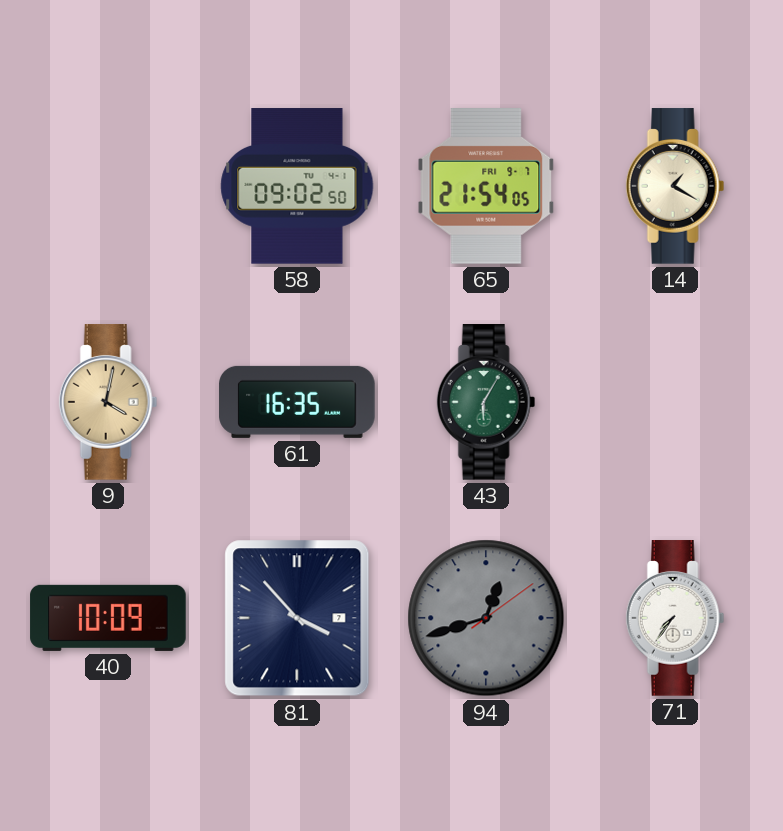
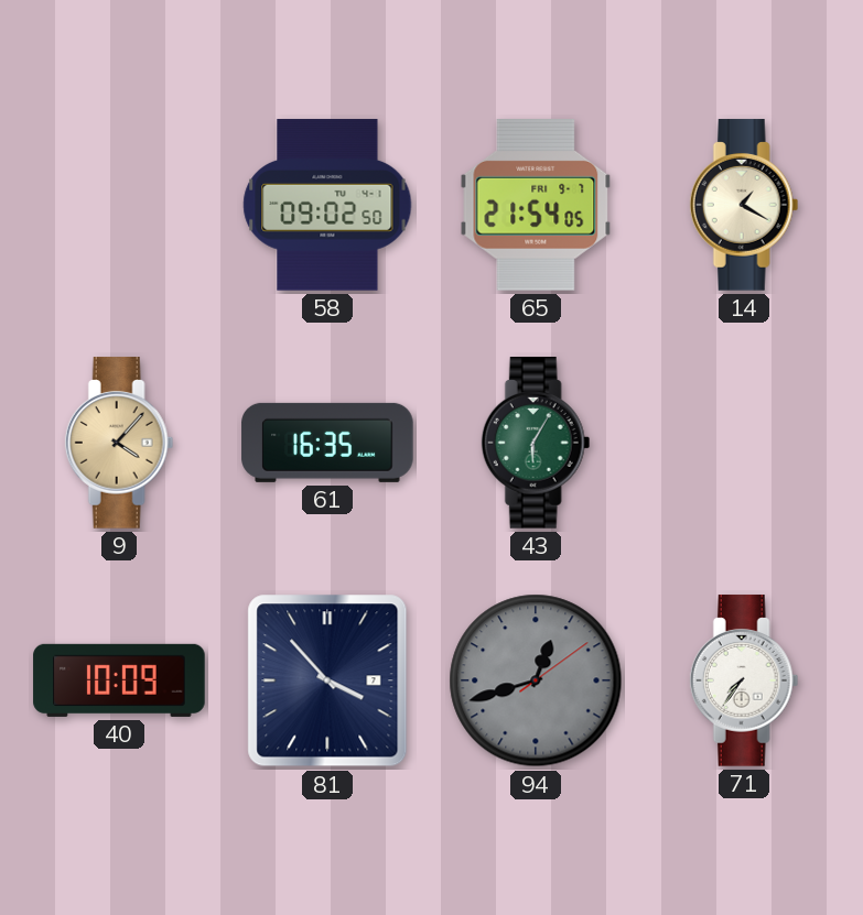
9: 4:02 -> 4:07
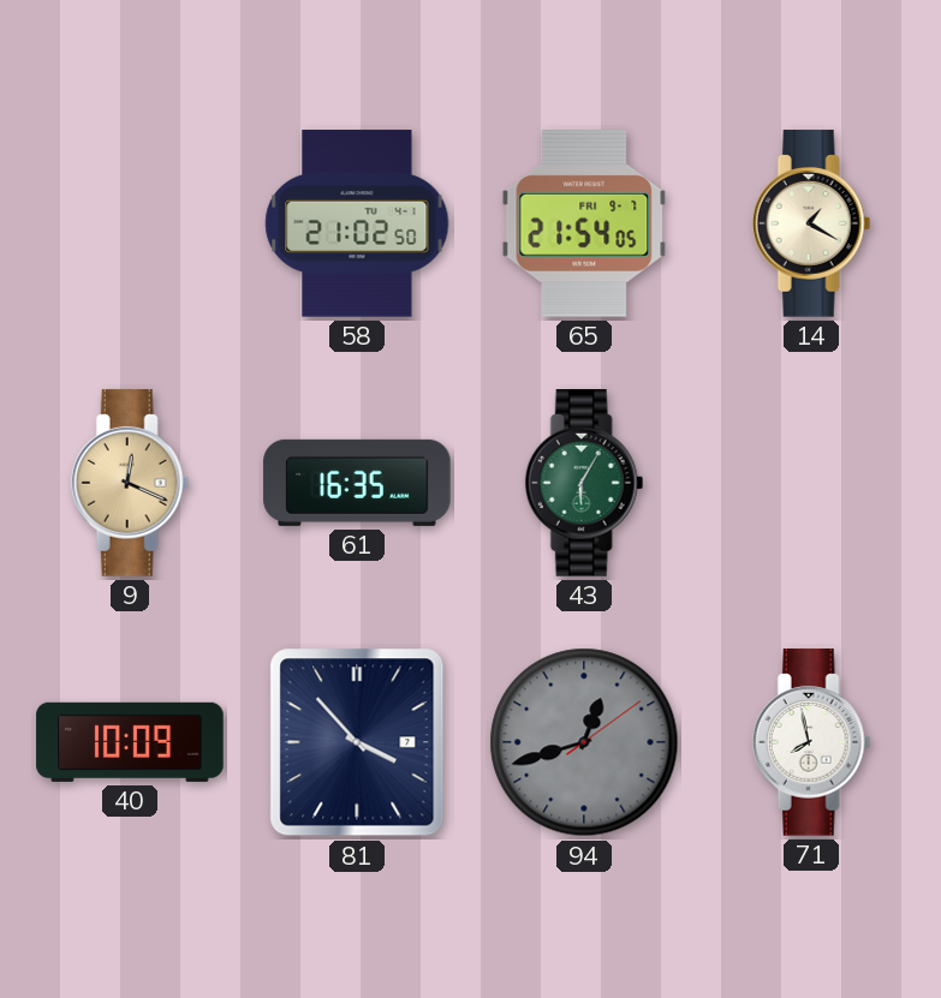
58: 09:02 -> 21:02
9: 4:07 -> 12:19
71: 7:36 -> 7:58
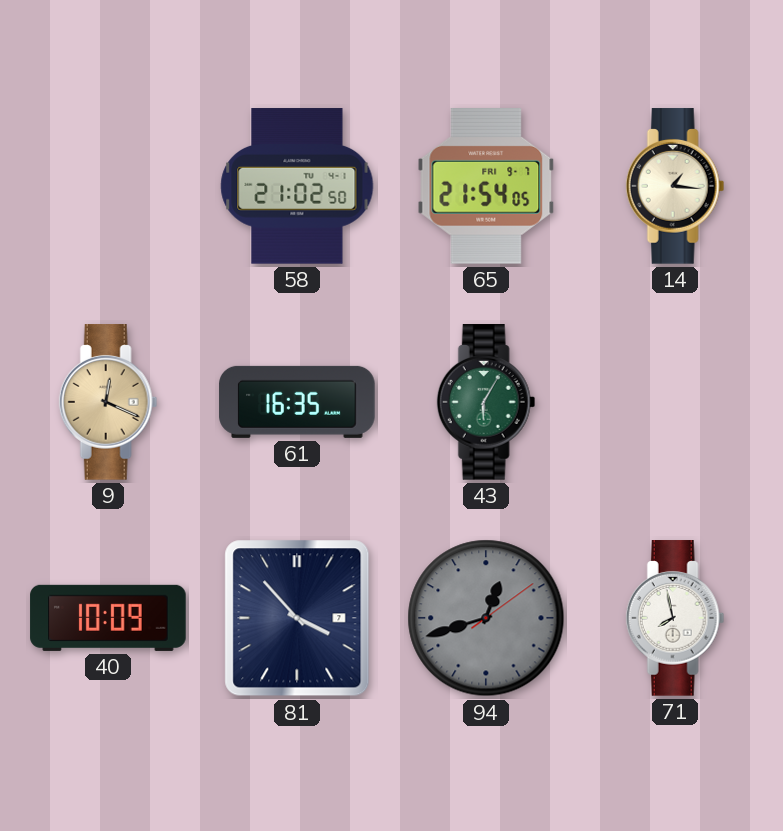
14: 1:20 -> 1:16
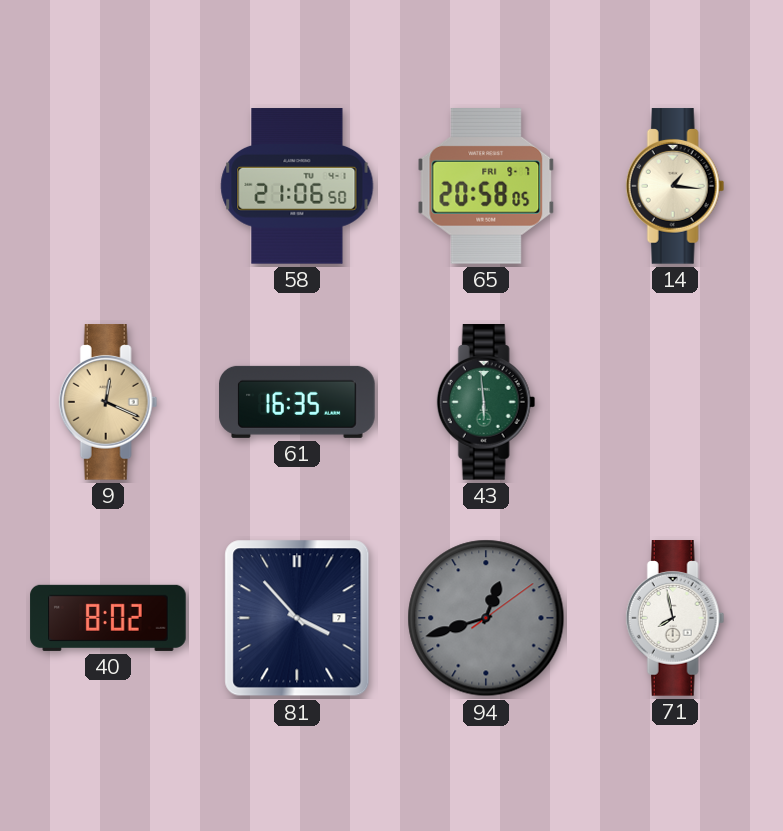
58: 21:02 -> 21:06
65: 21:54 -> 20:58
43: 6:05 -> 5:59
40: 10:09 -> 8:02
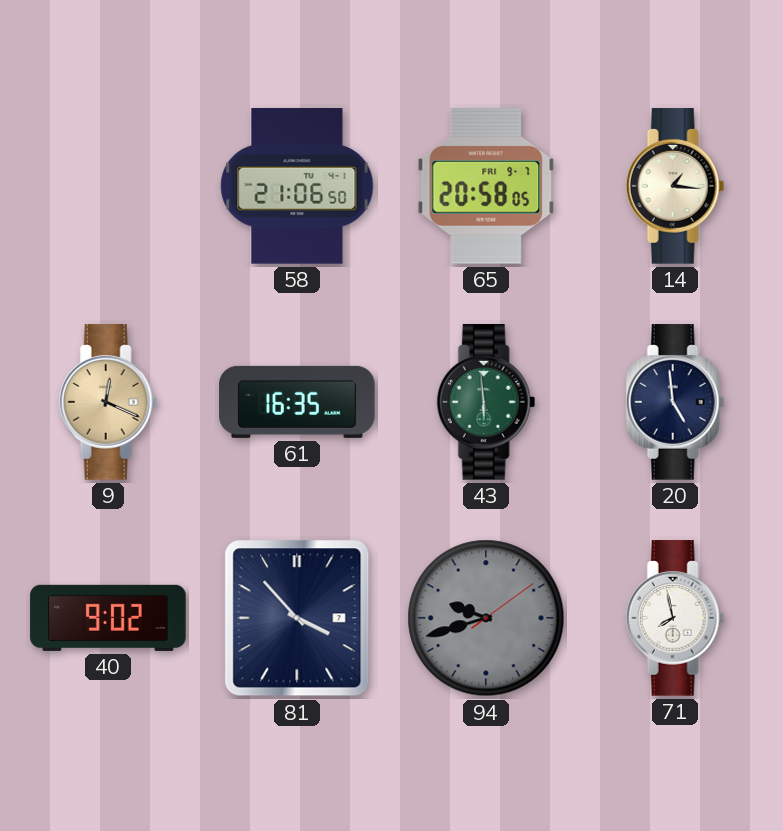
20: none -> 4:59
40: 8:02 -> 9:02
94: 12:42 -> 9:42
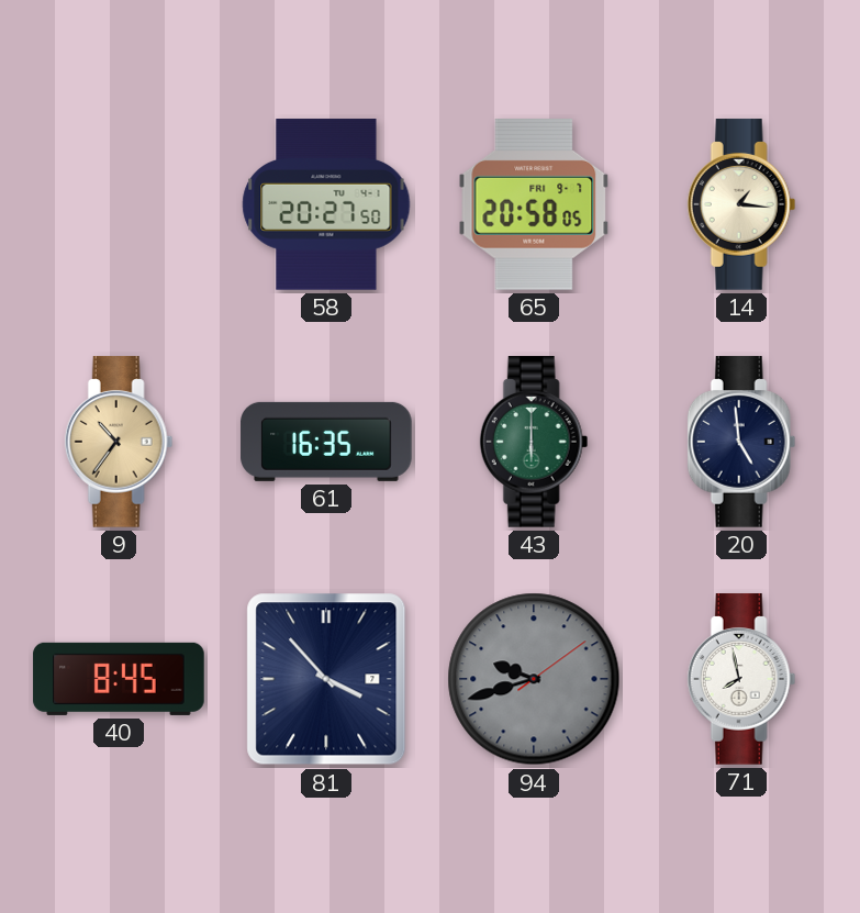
58: 21:06 -> 20:27
9: 12:19 -> 10:36
43: 5:59 -> 6:00
40: 9:02 -> 8:45
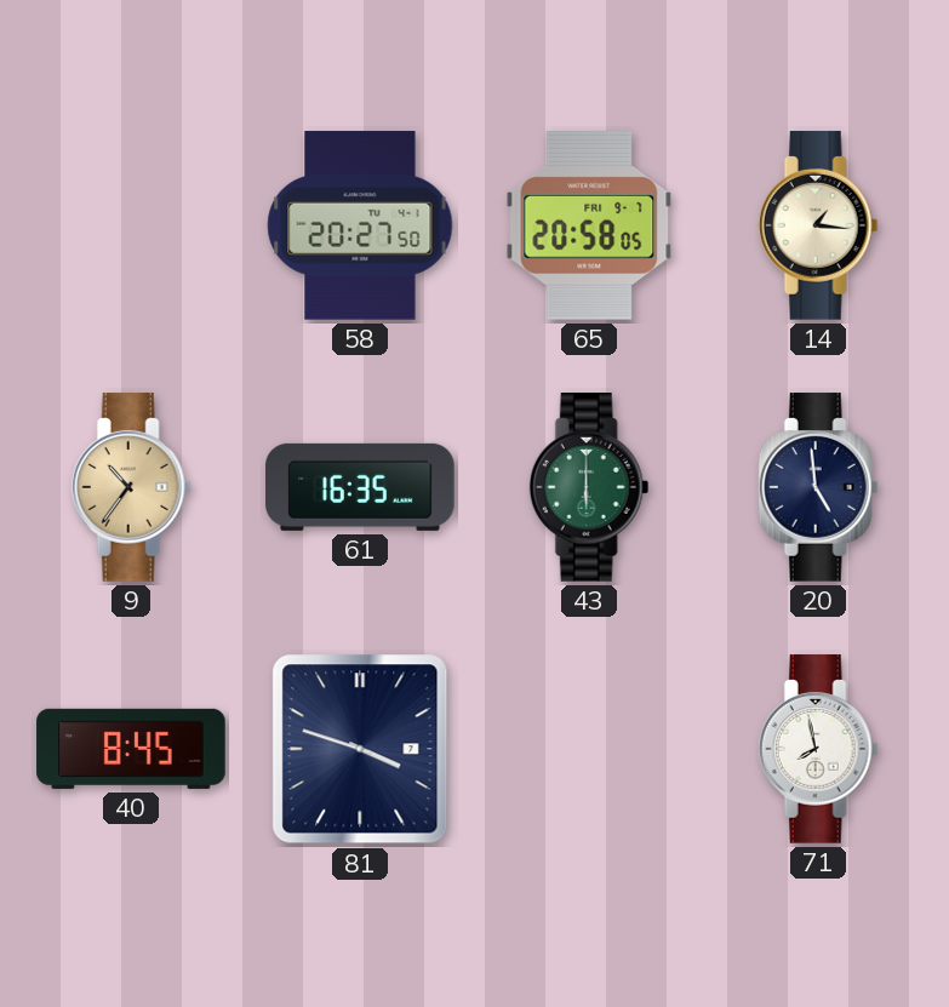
81: 3:53 -> 3:48
94: 9:42 -> none
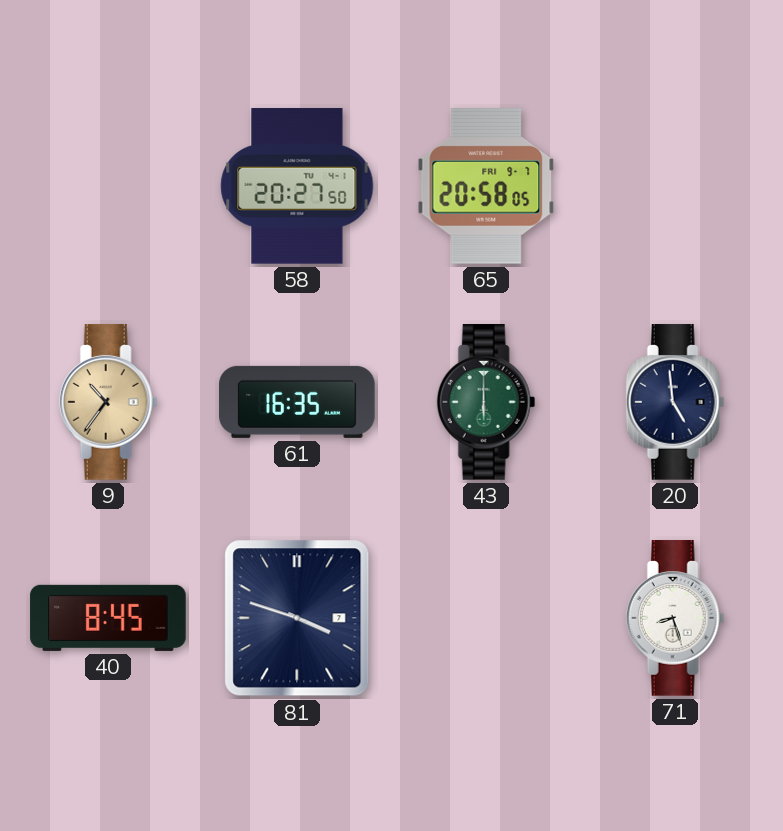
14: 1:16 -> none
71: 7:58 -> 8:27
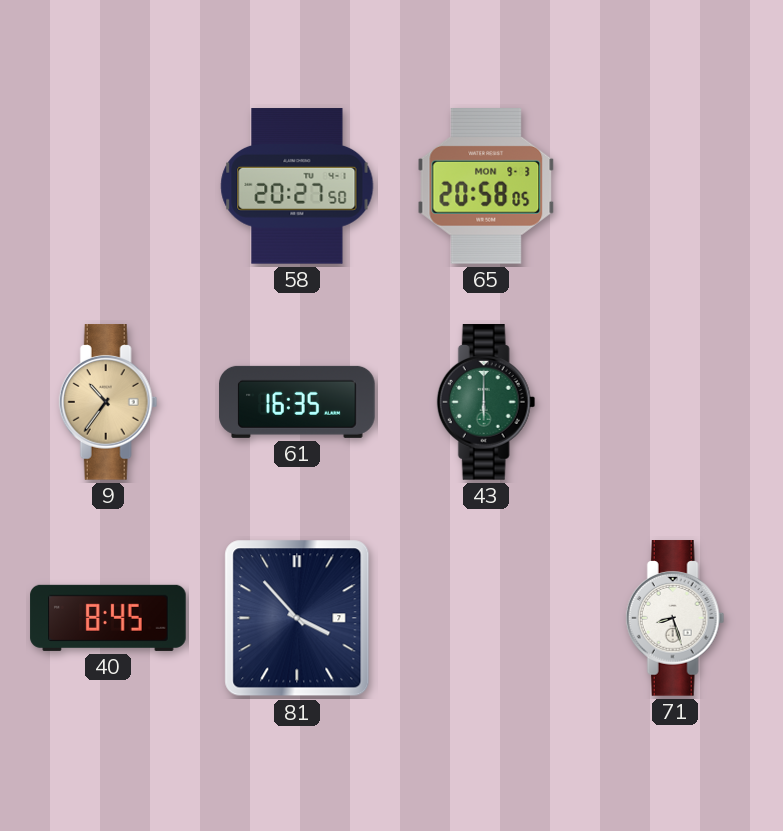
65 date: FRI 9-7 -> MON 9-3
20: 4:59 -> none
81: 3:48 -> 3:53
